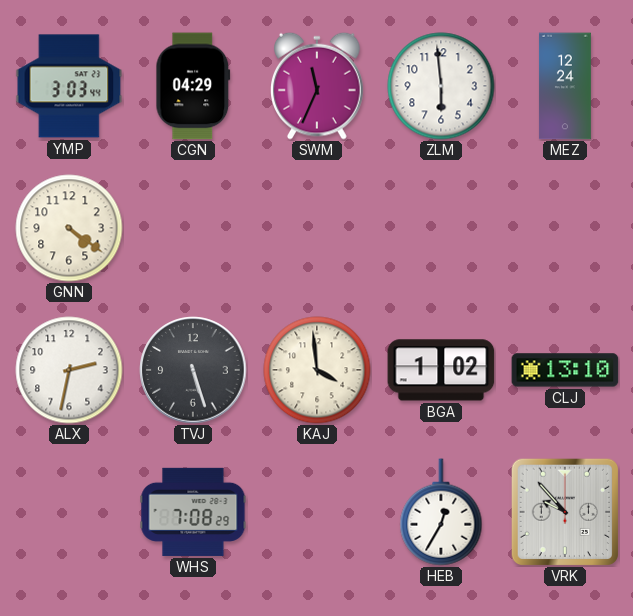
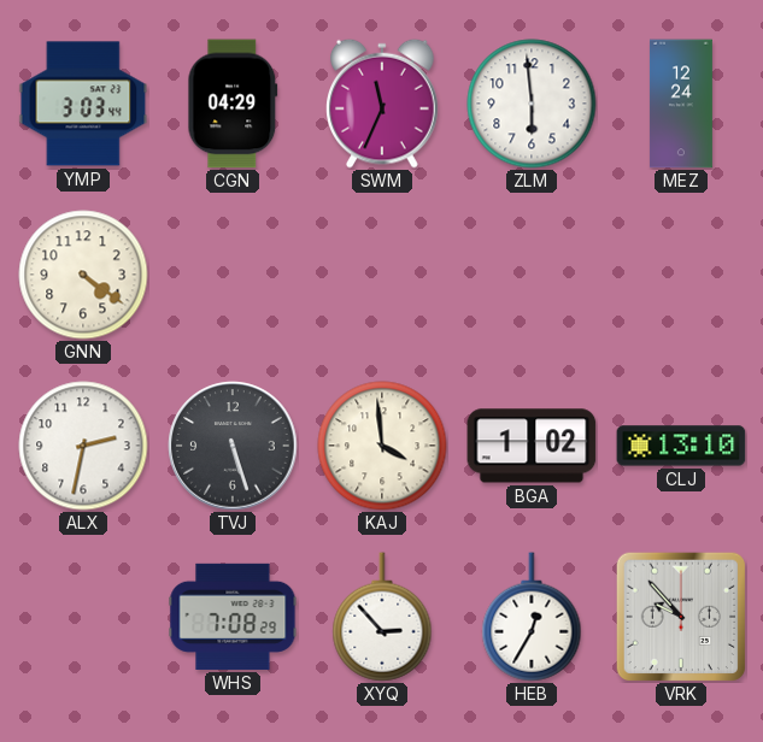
XYQ: none -> 2:53
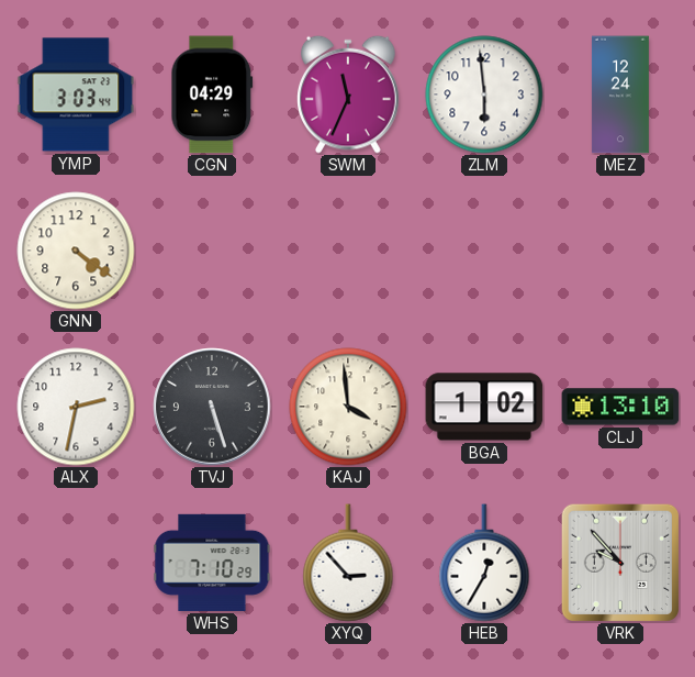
WHS: 7:08 -> 7:10
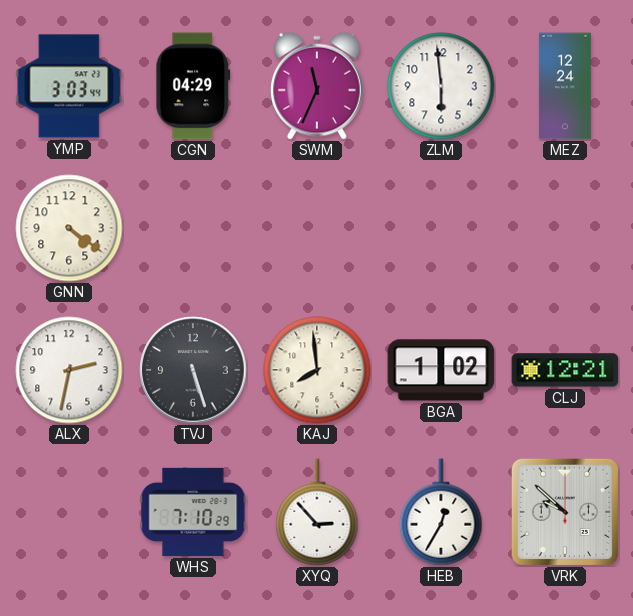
KAJ: 3:59 -> 7:59
CLJ: 13:10 -> 12:21
VRK: 9:53 -> 9:52
